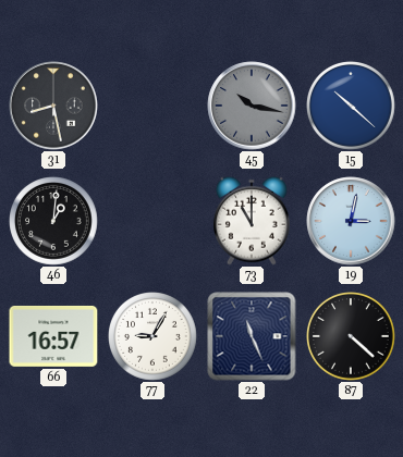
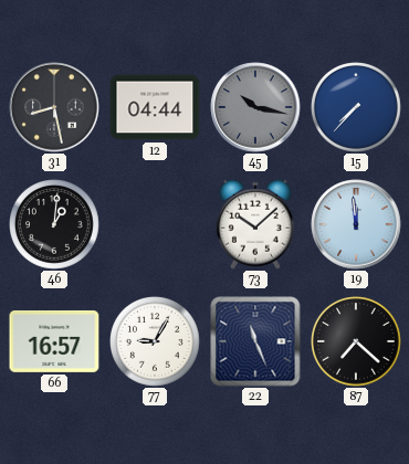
12: none -> 04:44
15: 10:22 -> 7:37
73: 11:00 -> 10:08
19: 3:02 -> 11:59
87: 4:22 -> 7:22
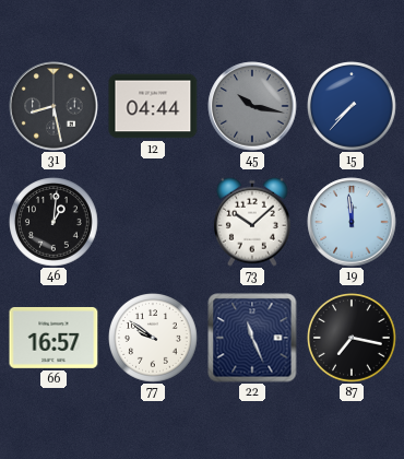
77: 9:05 -> 9:51
87: 7:22 -> 7:17
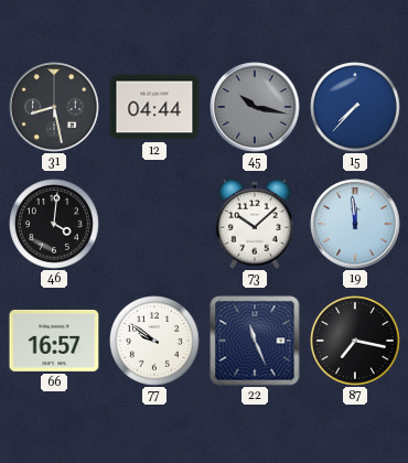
46: 1:01 -> 4:01
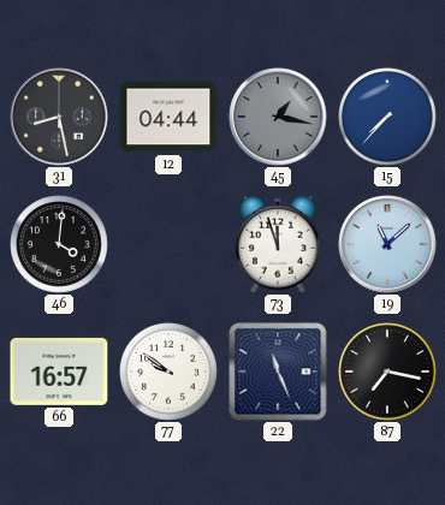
45: 10:17 -> 1:17
73: 10:08 -> 11:57
19: 11:59 -> 11:08
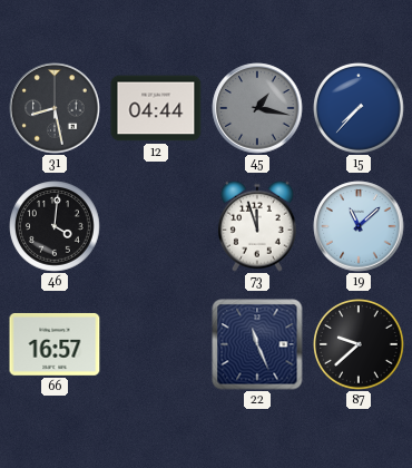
77: 9:51 -> none
87: 7:17 -> 9:38
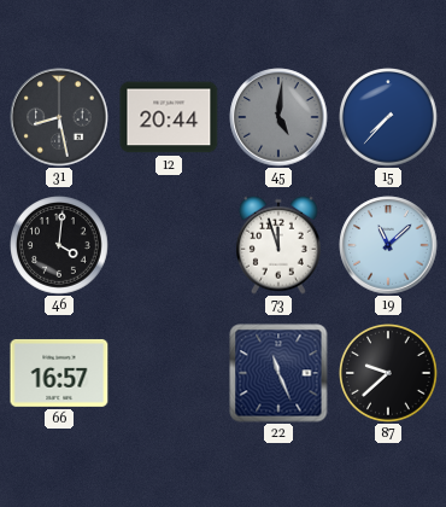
12: 04:44 -> 20:44
45: 1:17 -> 5:01
